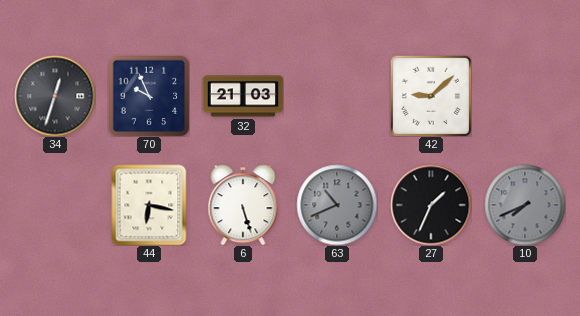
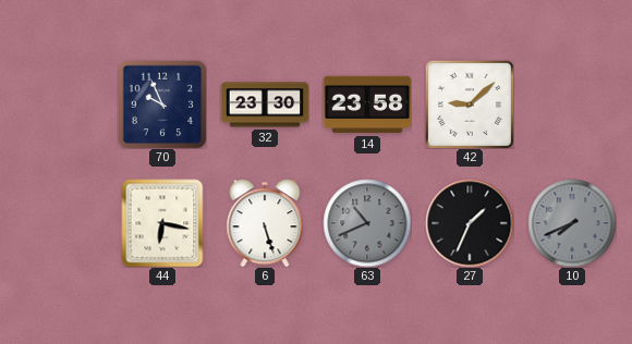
34: 12:33 -> none
32: 21:03 -> 23:30
14: none -> 23:58
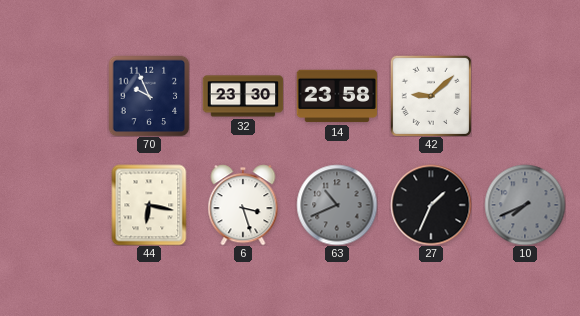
6: 5:27 -> 3:27
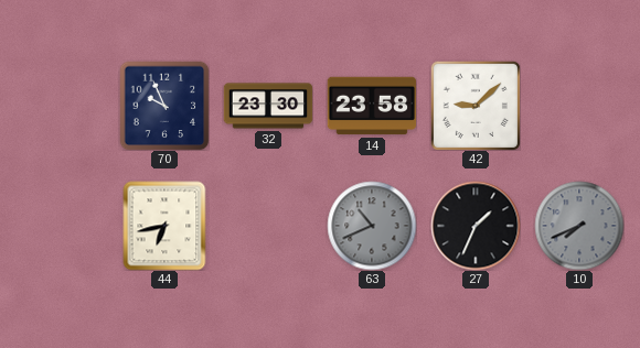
44: 6:17 -> 6:43
6: 3:27 -> none
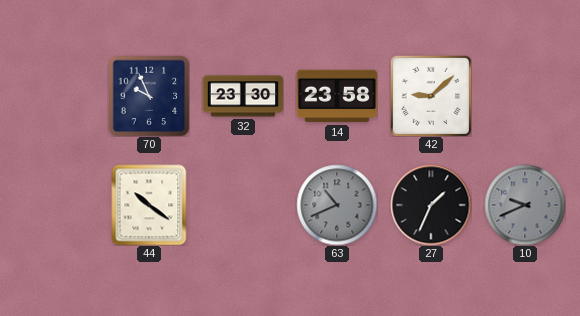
44: 6:43 -> 10:21
10: 7:41 -> 9:41
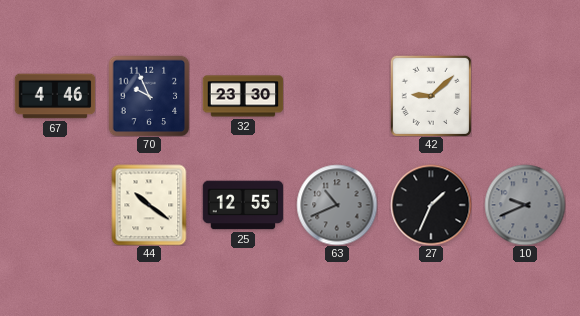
67: none -> 4:46
14: 23:58 -> none
25: none -> 12:55
